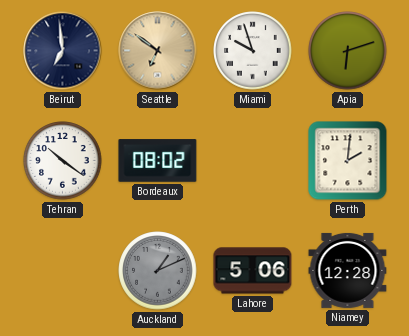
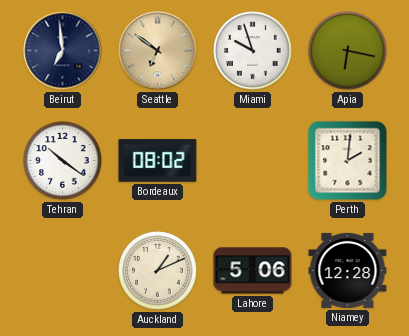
Apia: 6:12 -> 6:17
Auckland dial: grey -> cream
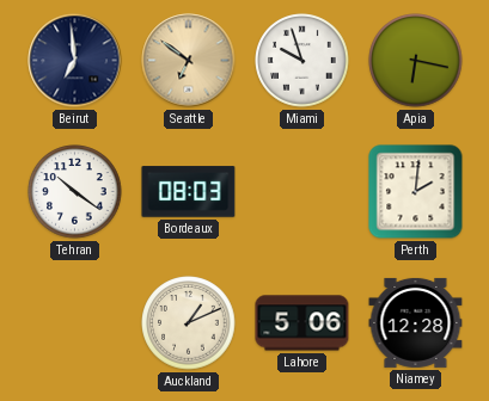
Bordeaux: 08:02 -> 08:03
